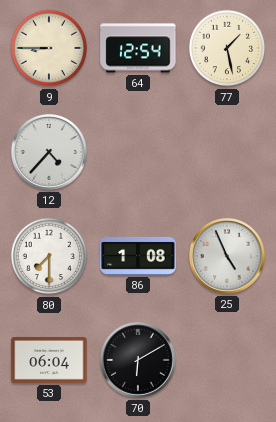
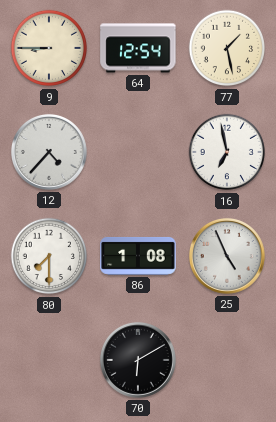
16: none -> 6:58
53: 06:04 -> none
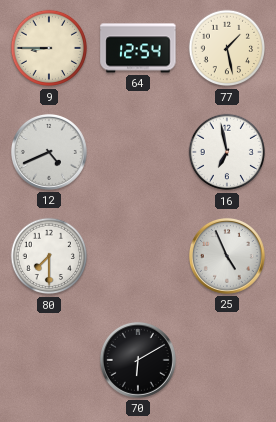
12: 4:37 -> 4:41
86: 1:08 -> none
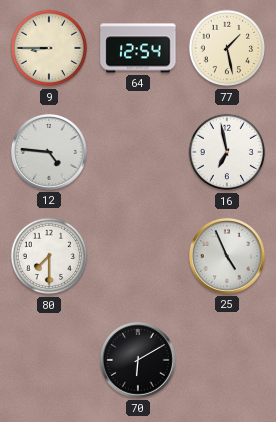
12: 4:41 -> 4:46
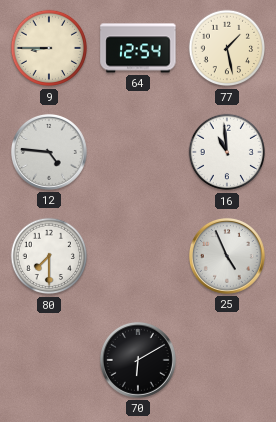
16: 6:58 -> 10:59
